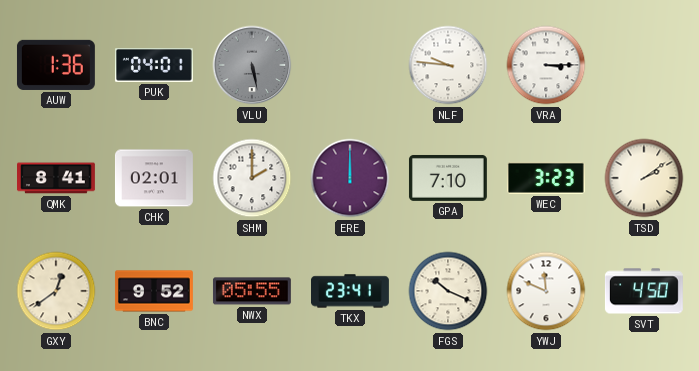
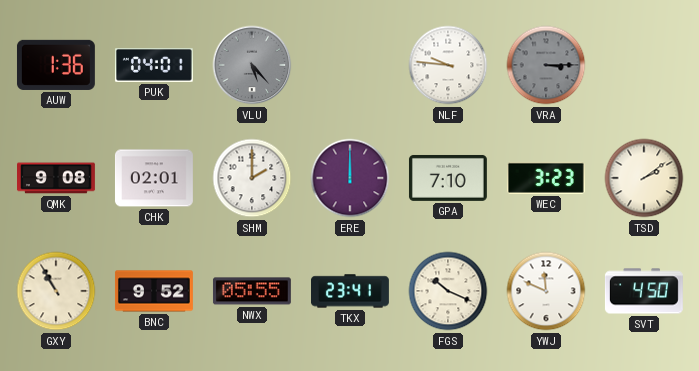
VLU: 5:28 -> 5:23
VRA dial: white -> grey
QMK: 8:41 -> 9:08
GXY: 12:39 -> 10:55
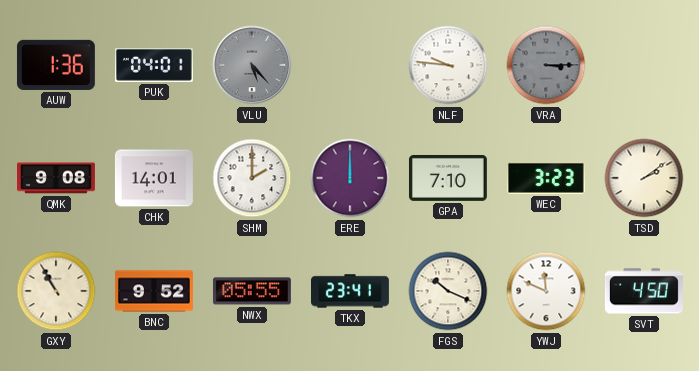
CHK: 02:01 -> 14:01
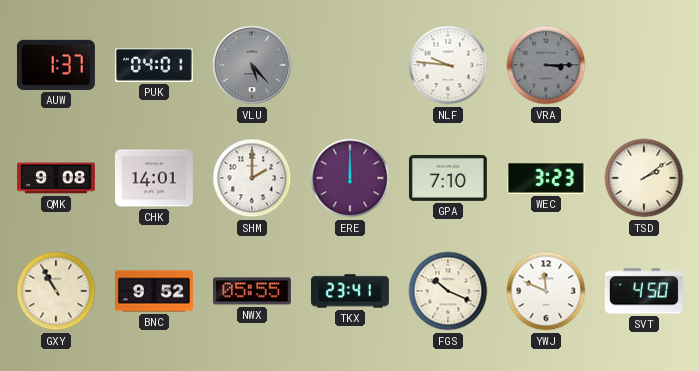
AUW: 1:36 -> 1:37
